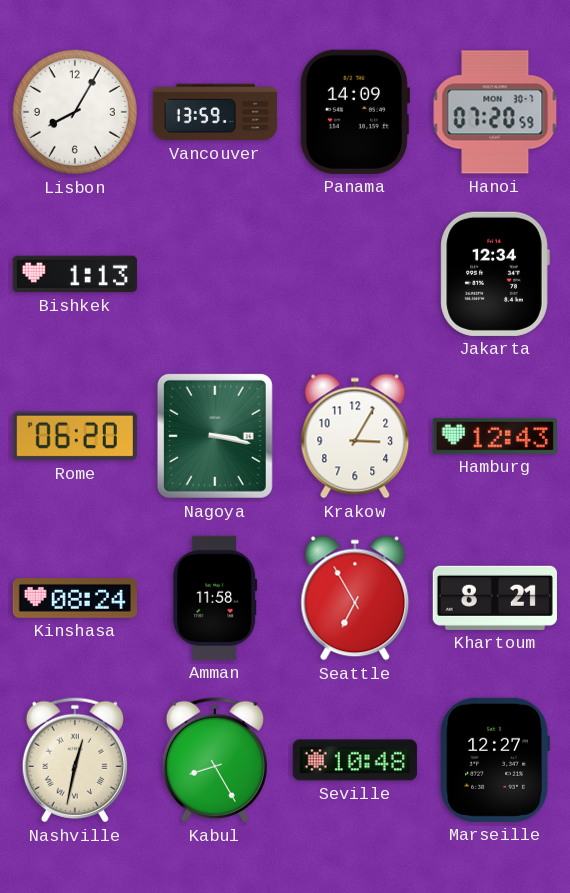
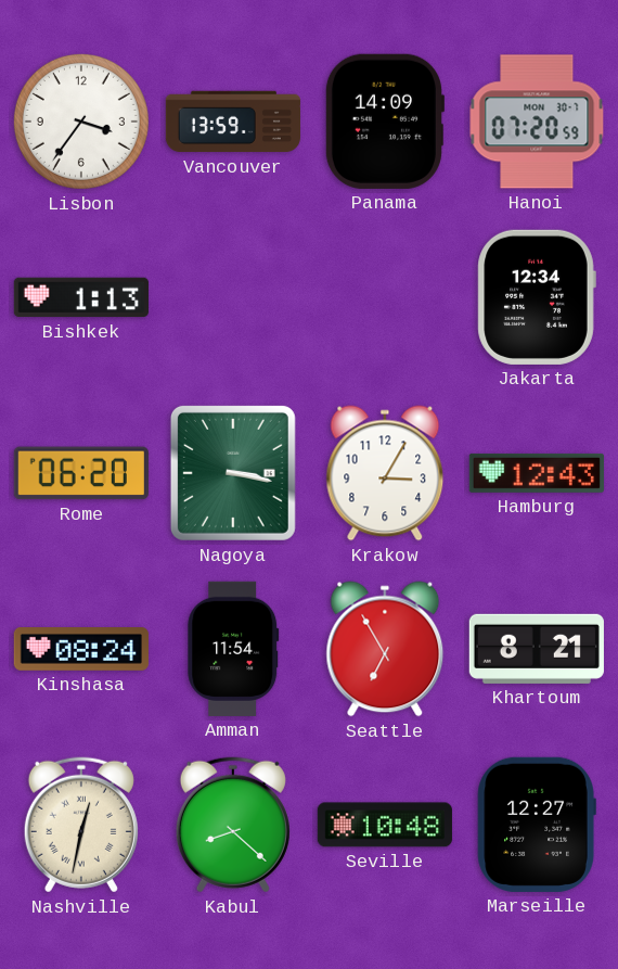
Lisbon: 8:05 -> 3:36
Amman: 11:58 -> 11:54
Kabul: 8:25 -> 8:22
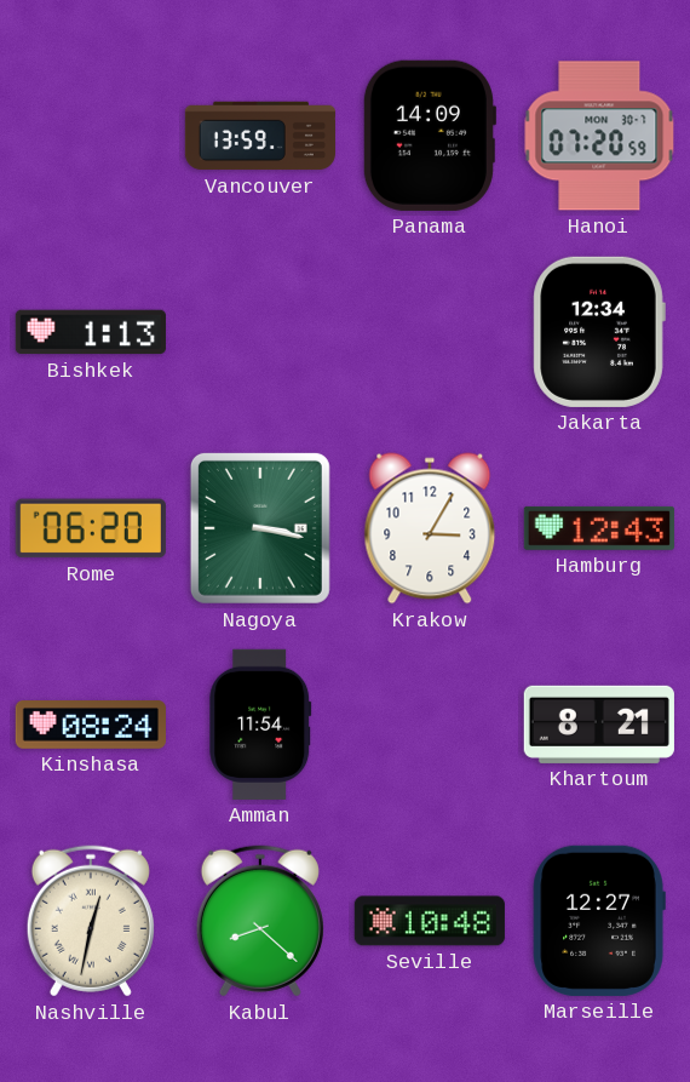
Lisbon: 3:36 -> none
Seattle: 6:55 -> none
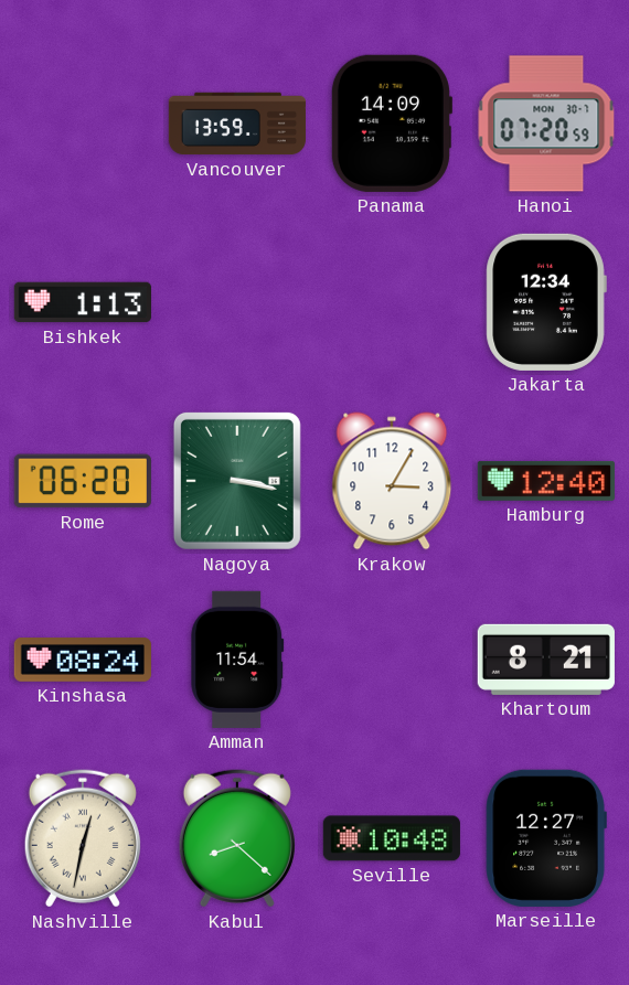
Hamburg: 12:43 -> 12:40
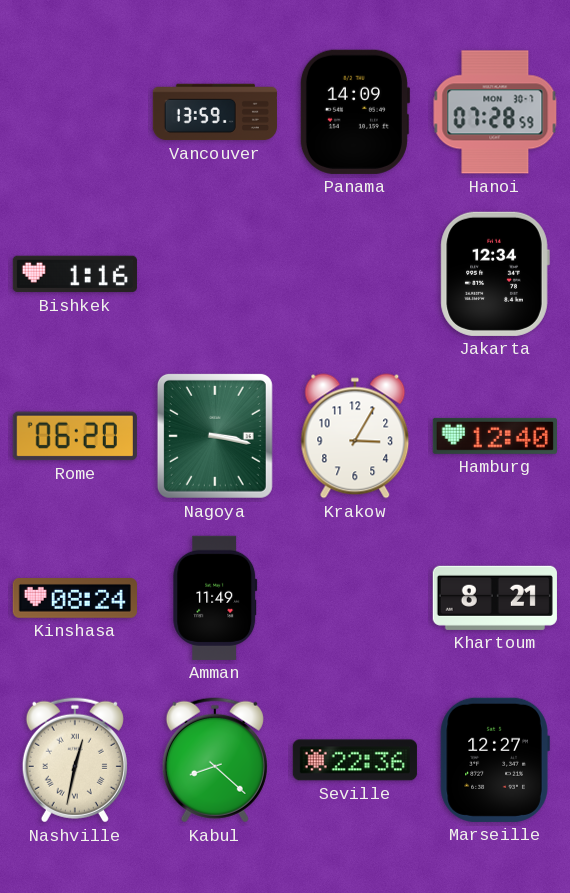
Hanoi: 07:20 -> 07:28
Bishkek: 1:13 -> 1:16
Amman: 11:54 -> 11:49
Seville: 10:48 -> 22:36
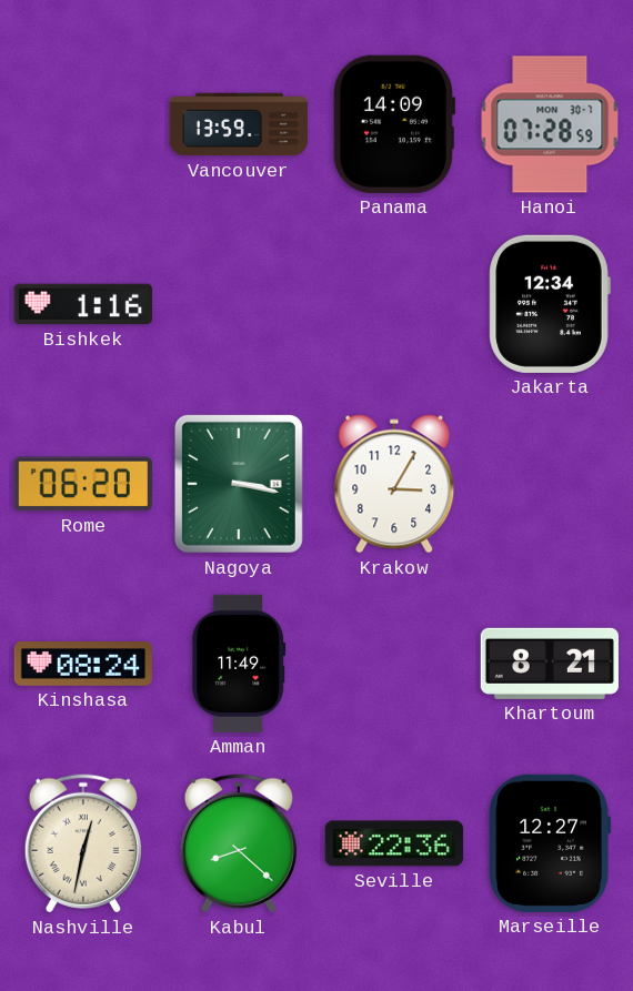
Hamburg: 12:40 -> none
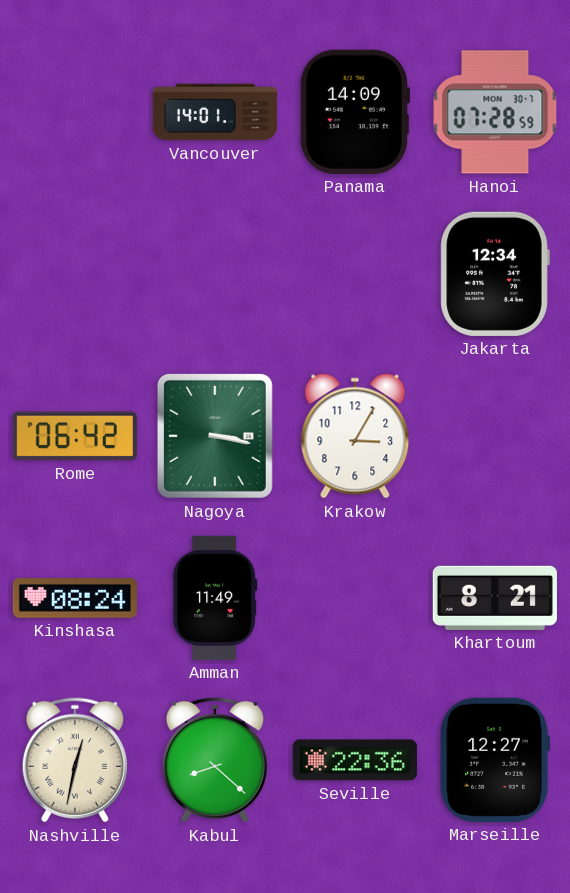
Vancouver: 13:59 -> 14:01
Bishkek: 1:16 -> none
Rome: 06:20 -> 06:42
